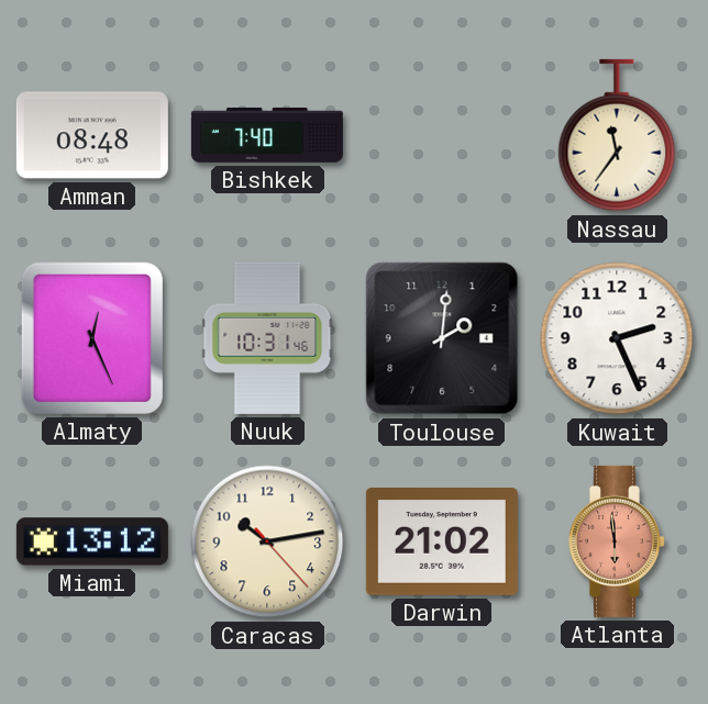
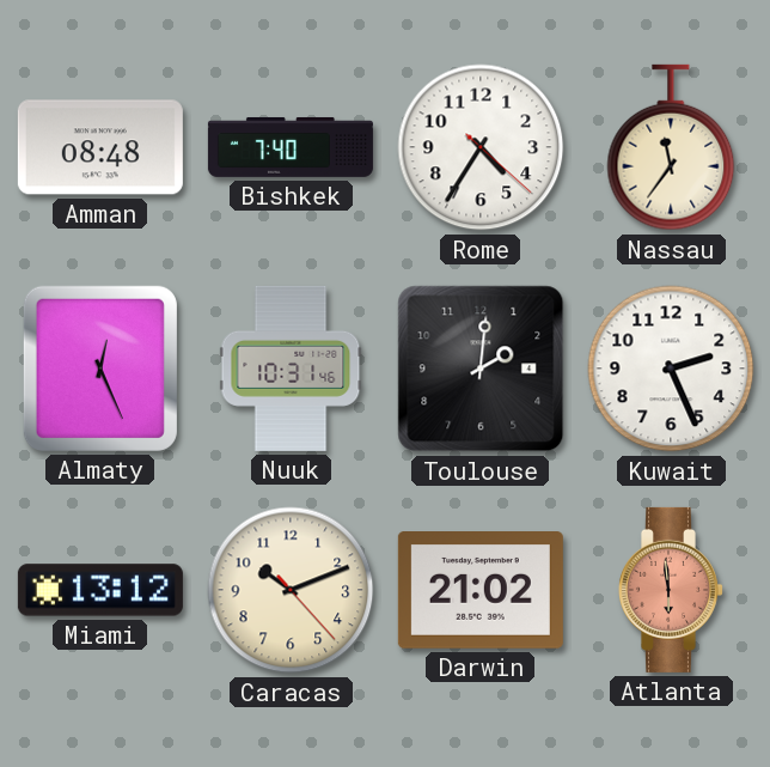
Rome: none -> 4:35
Caracas: 10:13 -> 10:11
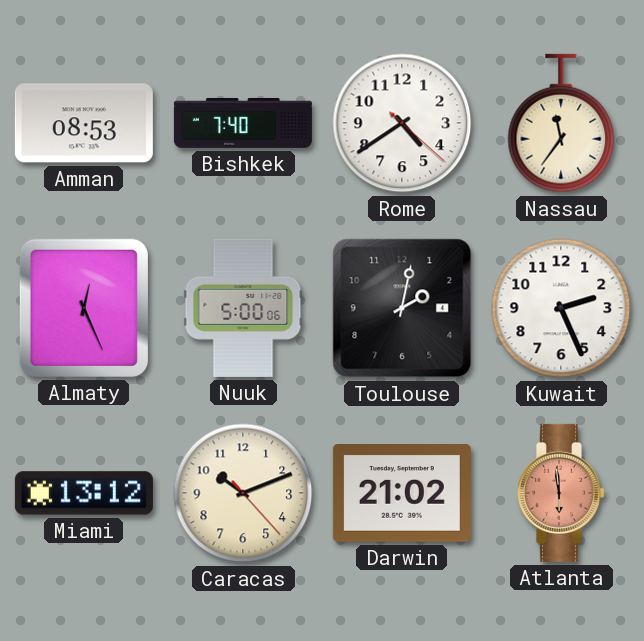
Amman: 08:48 -> 08:53
Rome: 4:35 -> 4:39
Nuuk: 10:31 -> 5:00
Toulouse: 2:01 -> 2:02
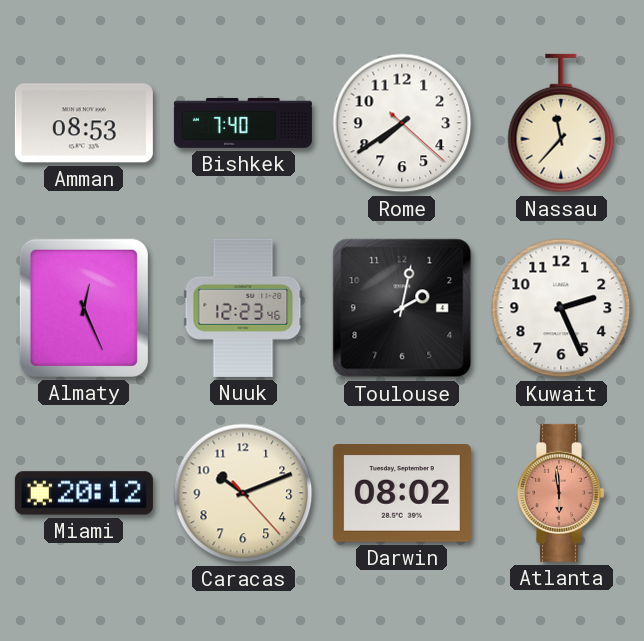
Rome: 4:39 -> 7:39
Nassau: 11:36 -> 11:37
Nuuk: 5:00 -> 12:23
Miami: 13:12 -> 20:12
Darwin: 21:02 -> 08:02
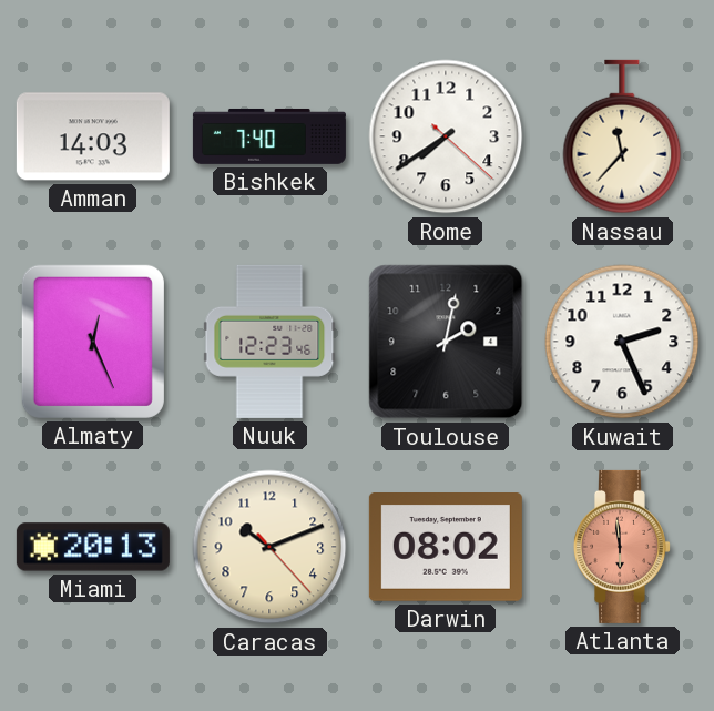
Amman: 08:53 -> 14:03
Miami: 20:12 -> 20:13
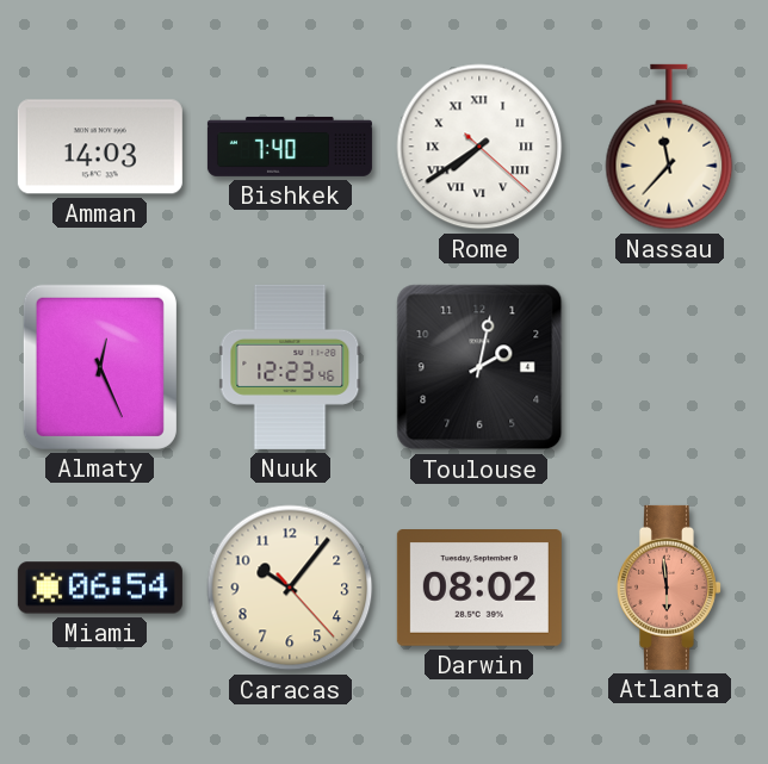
Rome numerals: Arabic -> Roman
Kuwait: 2:26 -> none
Miami: 20:13 -> 06:54
Caracas: 10:11 -> 10:06
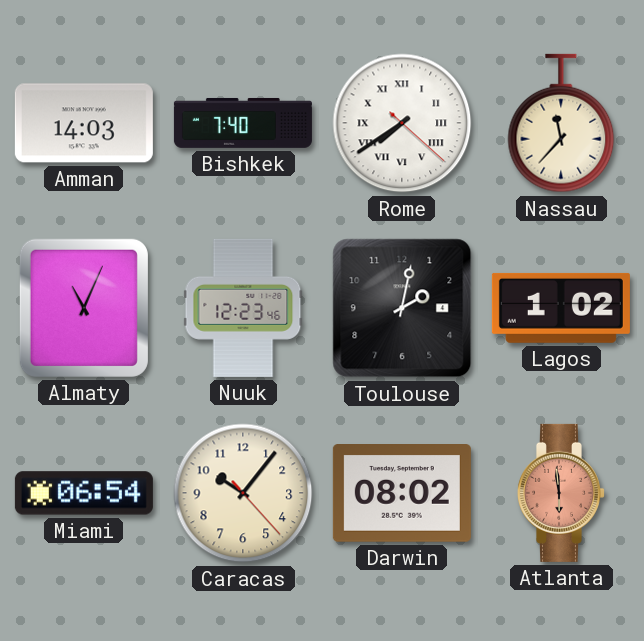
Almaty: 12:26 -> 11:04
Lagos: none -> 1:02
